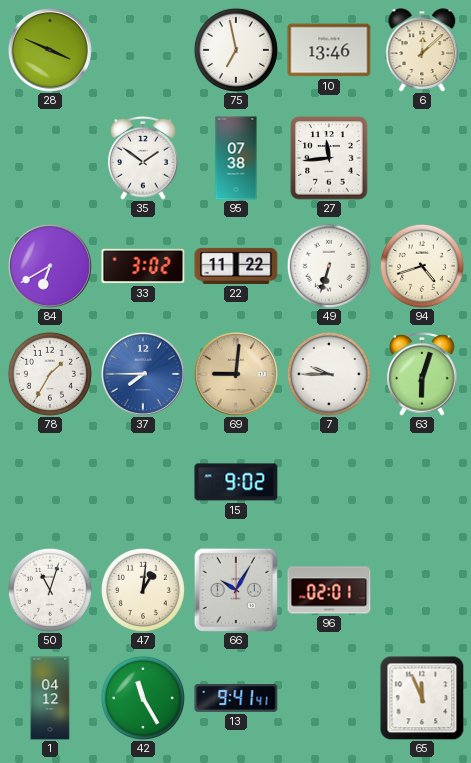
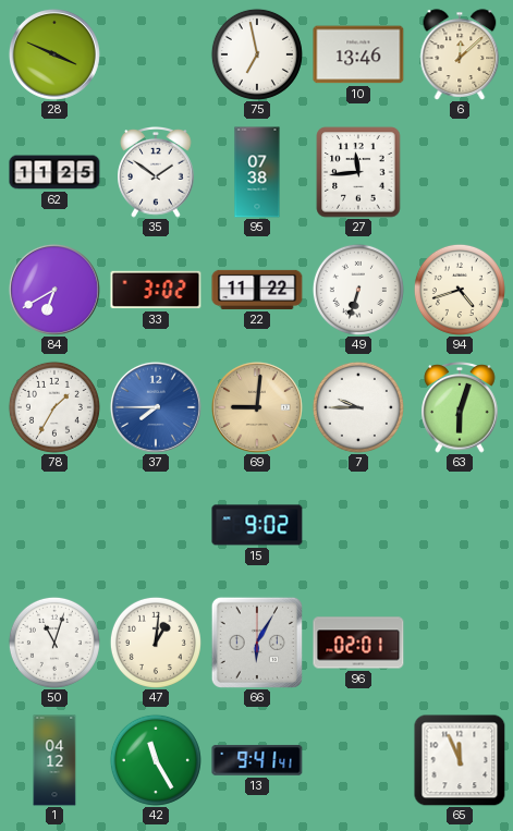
62: none -> 11:25
66: 10:05 -> 6:05
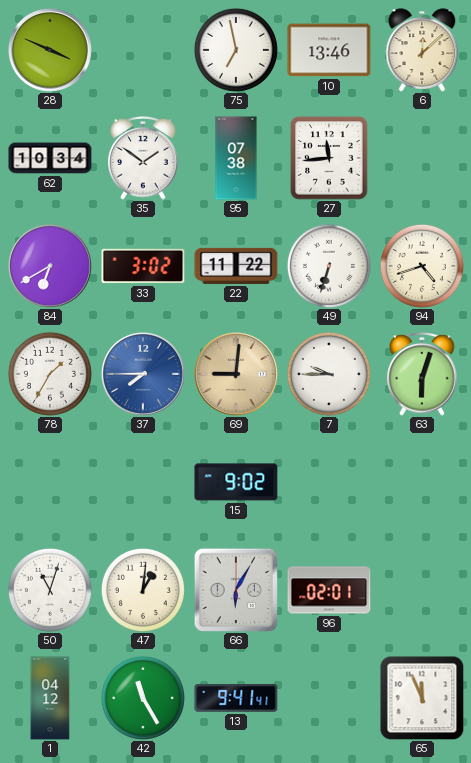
62: 11:25 -> 10:34
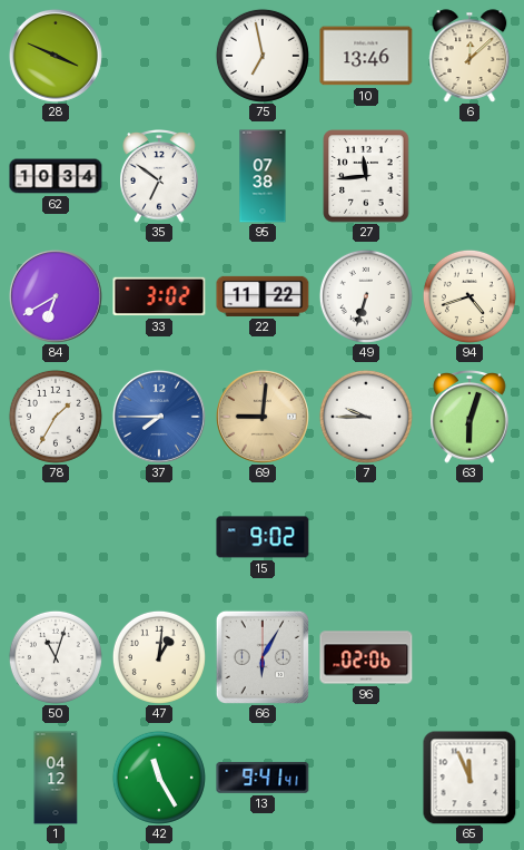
35: 1:51 -> 6:51
96: 02:01 -> 02:06
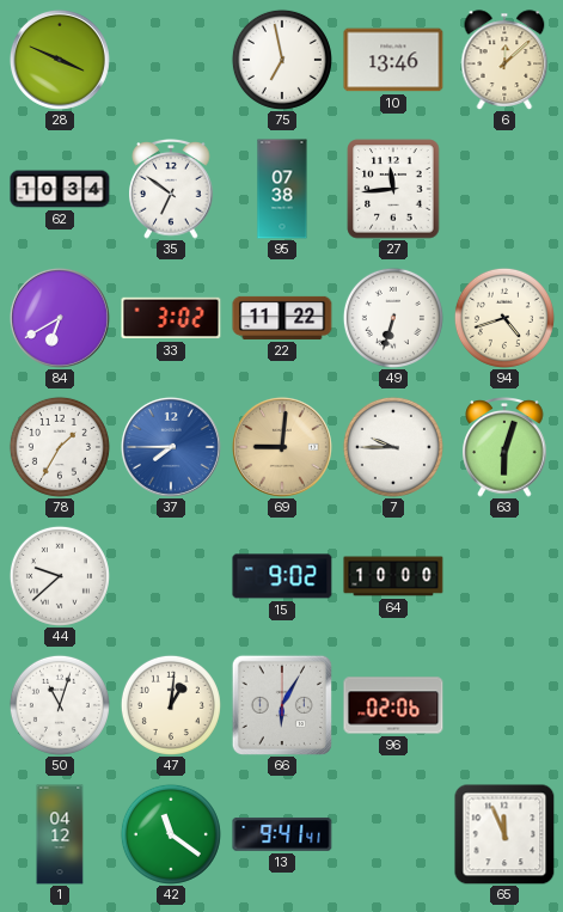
44: none -> 9:38
64: none -> 10:00
42: 11:25 -> 11:21
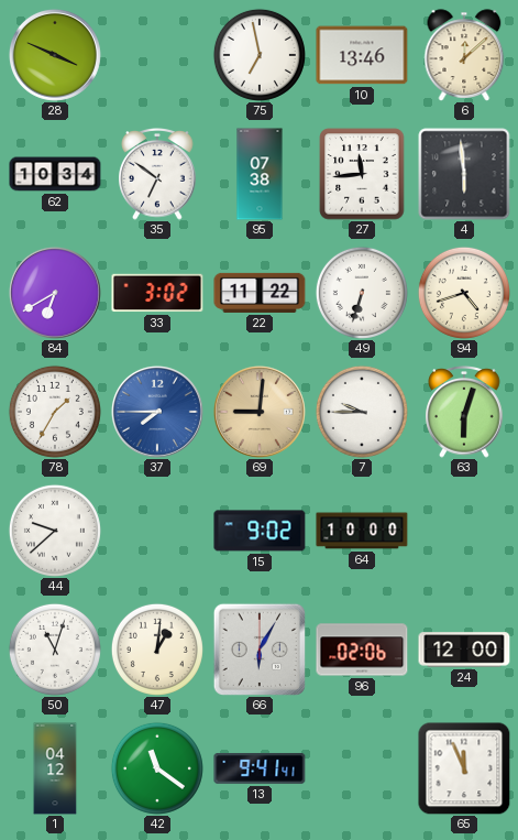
4: none -> 5:59
24: none -> 12:00
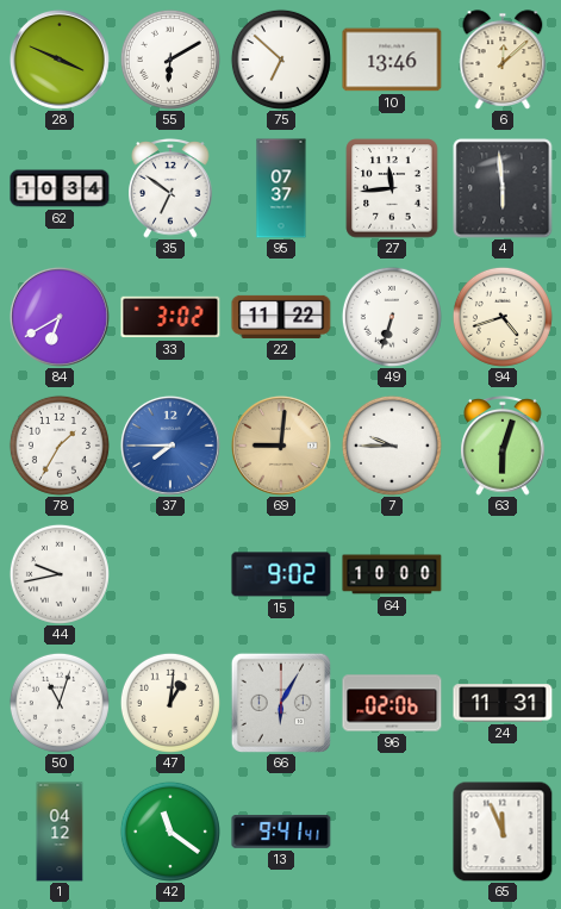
55: none -> 6:10
75: 6:58 -> 6:52
95: 07:38 -> 07:37
44: 9:38 -> 9:43
24: 12:00 -> 11:31
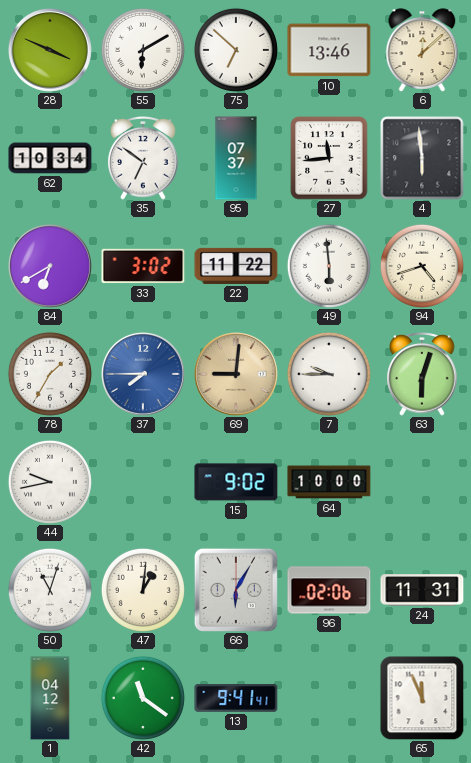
49: 6:33 -> 5:59
